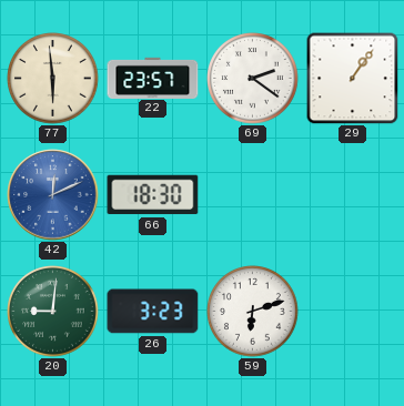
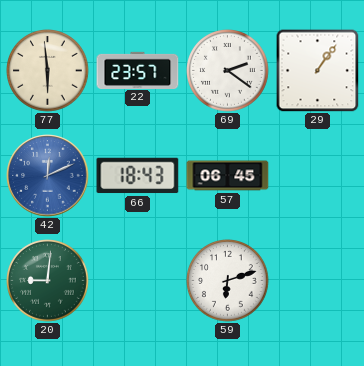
66: 18:30 -> 18:43
57: none -> 06:45
26: 3:23 -> none
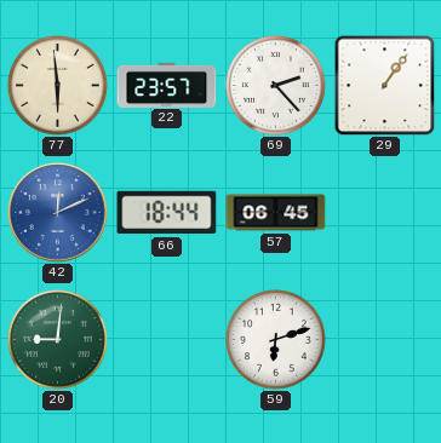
69: 2:21 -> 2:23
66: 18:43 -> 18:44
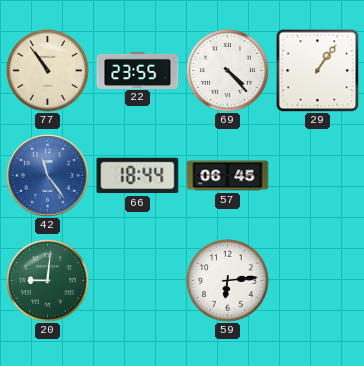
77: 5:59 -> 10:54
22: 23:57 -> 23:55
69: 2:23 -> 4:23
42: 12:11 -> 11:24
59: 6:12 -> 6:14
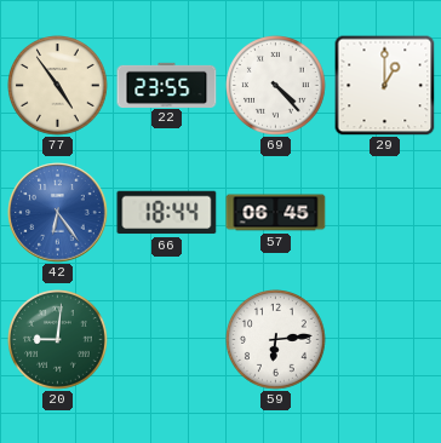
77: 10:54 -> 4:54
29: 1:06 -> 1:00
42: 11:24 -> 6:24
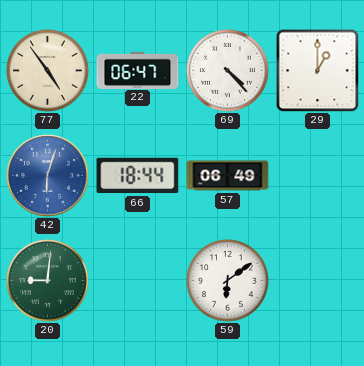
22: 23:55 -> 06:47
42: 6:24 -> 6:03
57: 06:45 -> 06:49
59: 6:14 -> 6:09
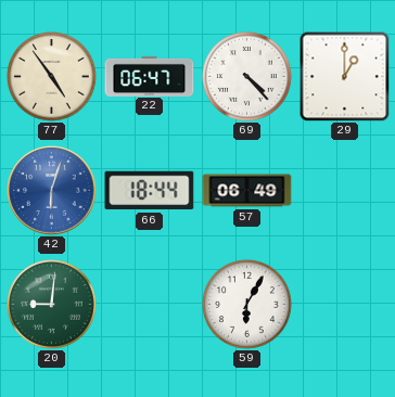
59: 6:09 -> 6:05
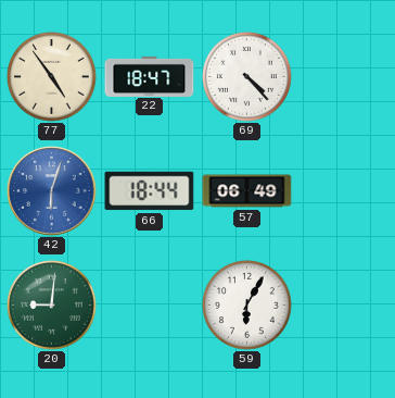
22: 06:47 -> 18:47
29: 1:00 -> none
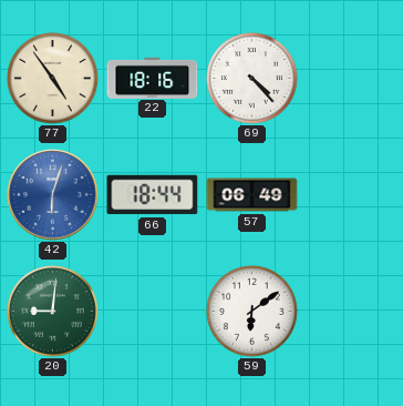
22: 18:47 -> 18:16
59: 6:05 -> 6:09
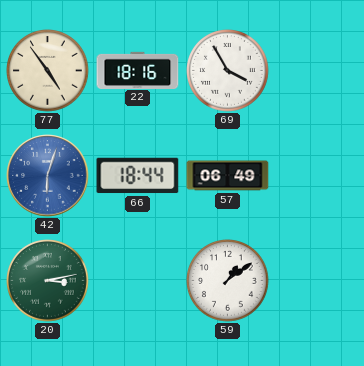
69: 4:23 -> 3:55
20: 9:01 -> 3:13
59: 6:09 -> 1:09
